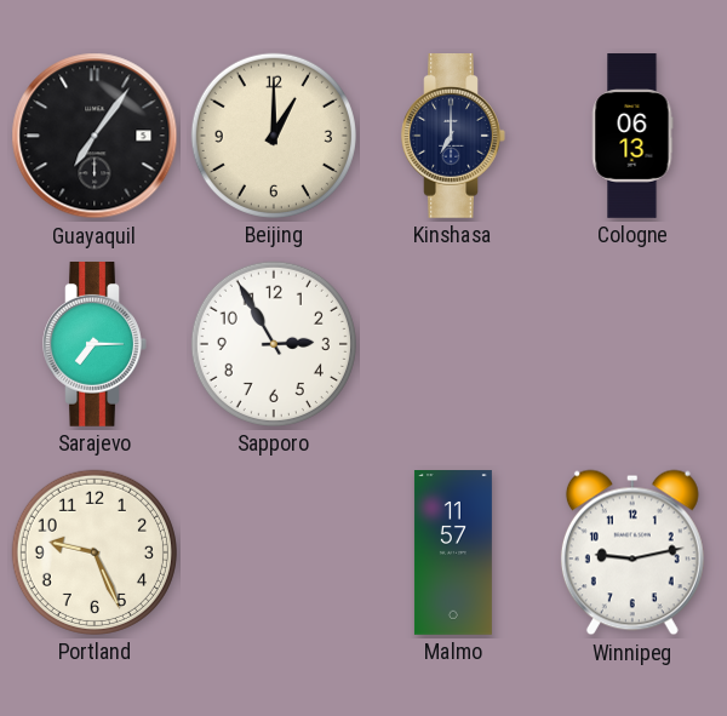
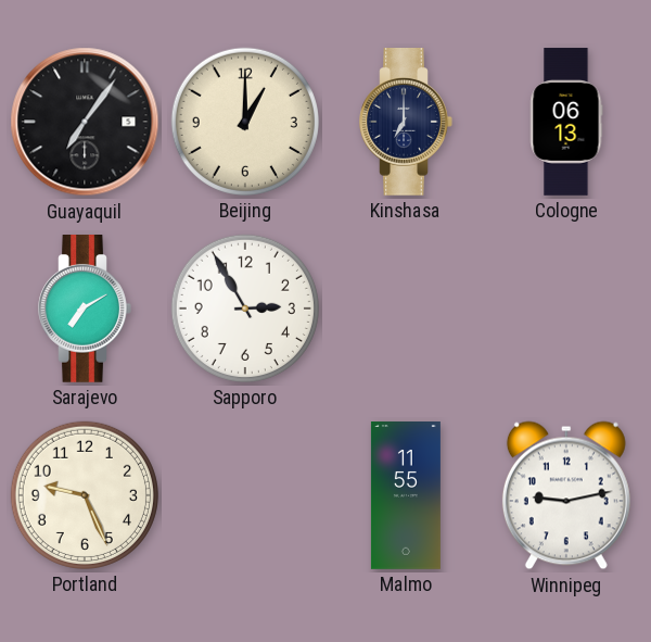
Sarajevo: 7:15 -> 7:10
Malmo: 11:57 -> 11:55
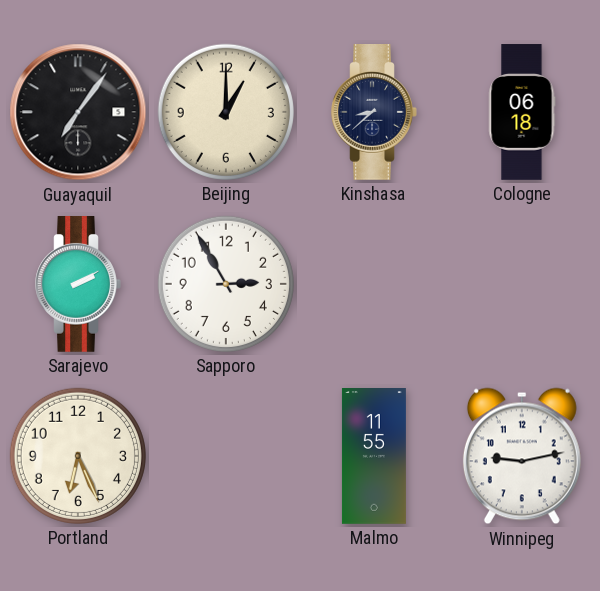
Kinshasa: 7:00 -> 8:38
Cologne: 06:13 -> 06:18
Sarajevo: 7:10 -> 2:10
Portland: 9:26 -> 6:26
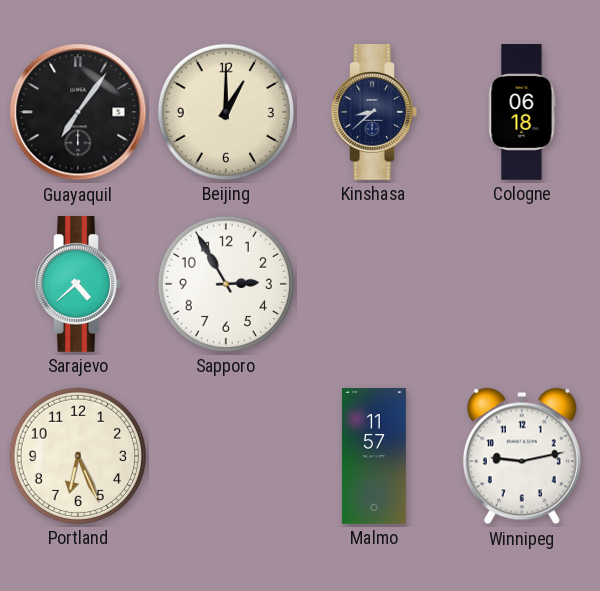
Sarajevo: 2:10 -> 4:38
Malmo: 11:55 -> 11:57
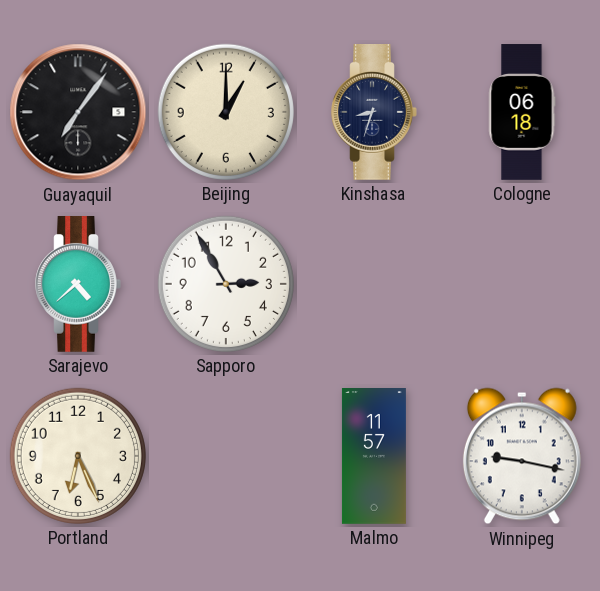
Kinshasa: 8:38 -> 8:33
Winnipeg: 9:13 -> 9:17
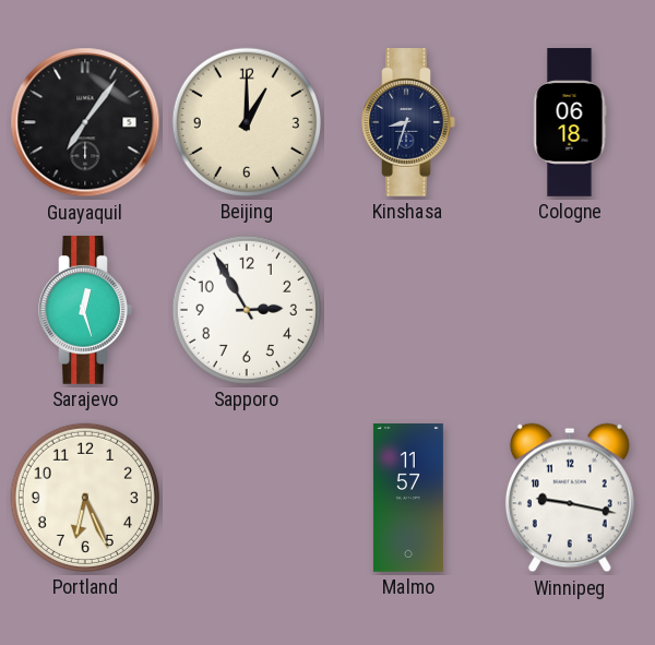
Sarajevo: 4:38 -> 12:27
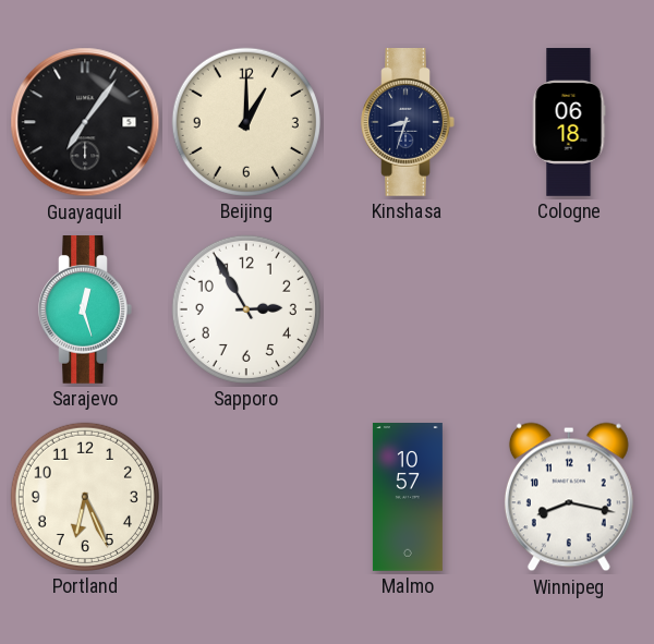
Malmo: 11:57 -> 10:57
Winnipeg: 9:17 -> 8:17
